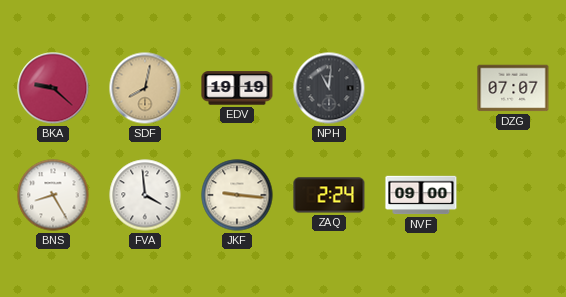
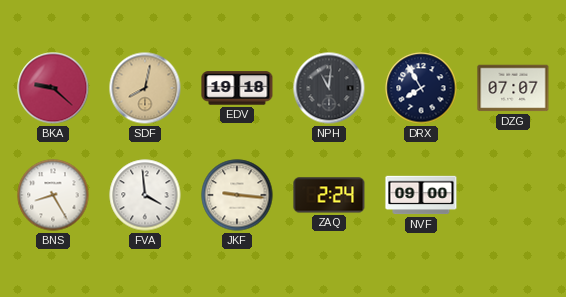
EDV: 19:19 -> 19:18
DRX: none -> 7:55
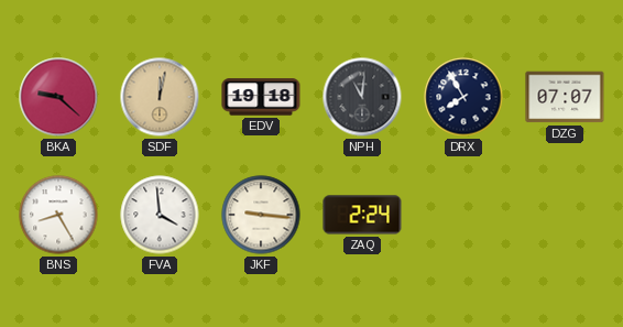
SDF: 8:02 -> 12:02
NVF: 09:00 -> none
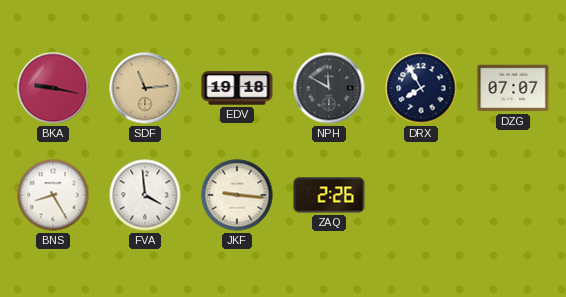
BKA: 9:22 -> 9:17
SDF: 12:02 -> 11:14
NPH: 11:01 -> 11:50
ZAQ: 2:24 -> 2:26
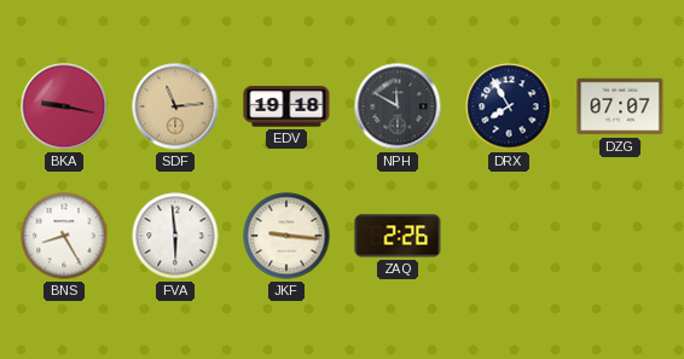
FVA: 3:59 -> 5:59
